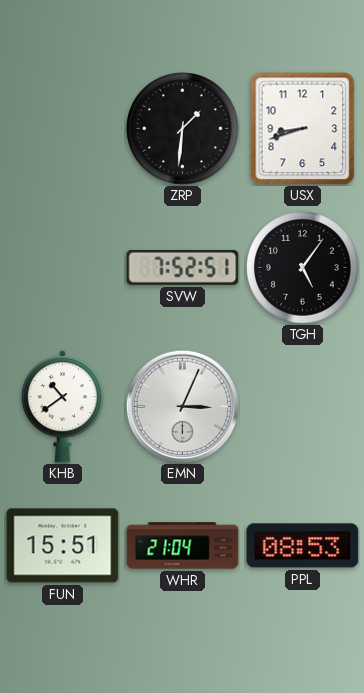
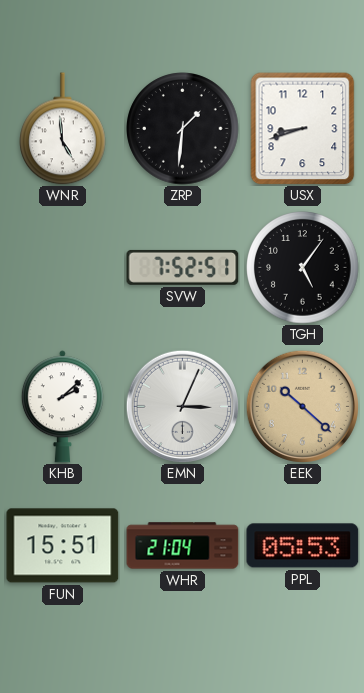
WNR: none -> 4:59
KHB: 10:39 -> 2:08
EEK: none -> 10:22
PPL: 08:53 -> 05:53
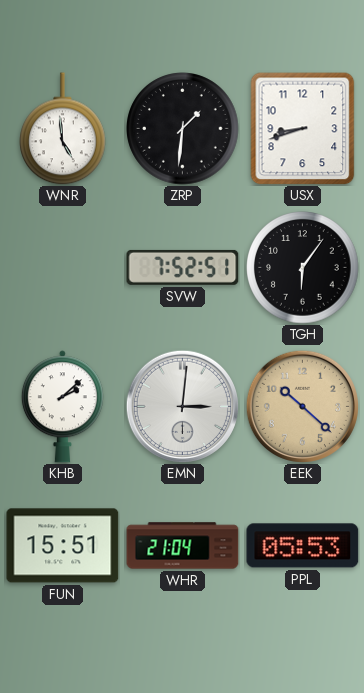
TGH: 5:06 -> 6:06
EMN: 3:04 -> 3:01
